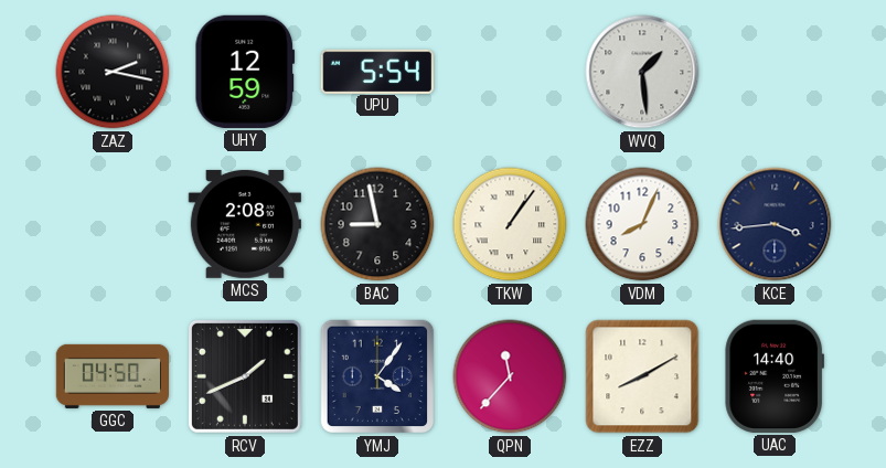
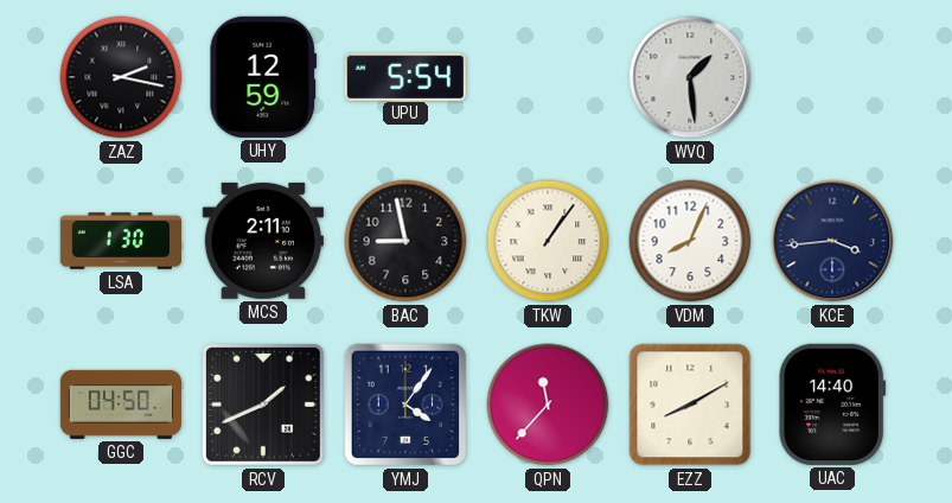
LSA: none -> 1:30
MCS: 2:08 -> 2:11
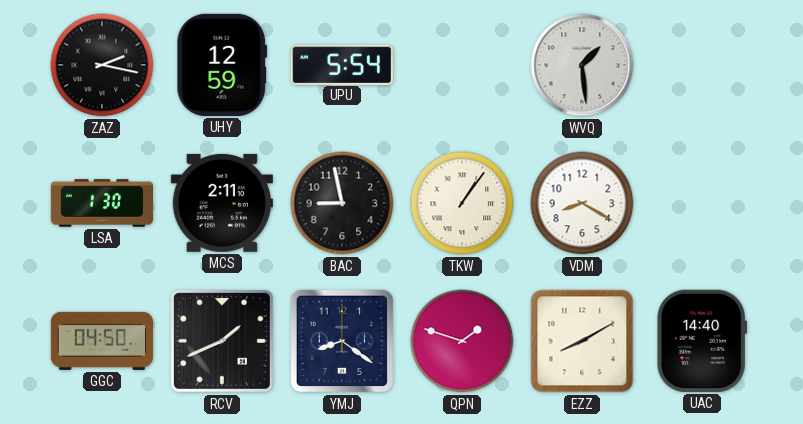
VDM: 8:04 -> 8:20
KCE: 3:44 -> none
YMJ: 4:06 -> 8:21
QPN: 11:37 -> 1:48
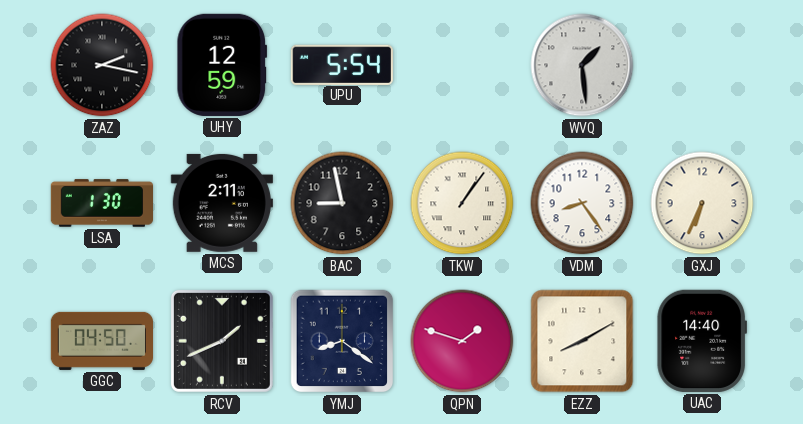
VDM: 8:20 -> 8:24
GXJ: none -> 6:34
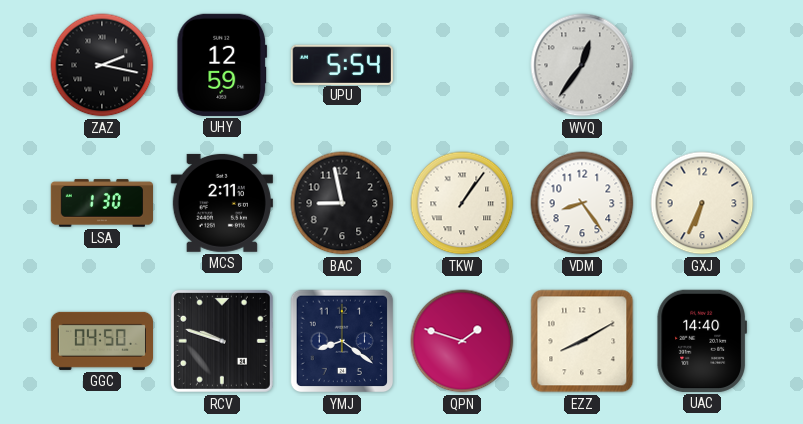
WVQ: 1:29 -> 12:36
RCV: 1:41 -> 9:48
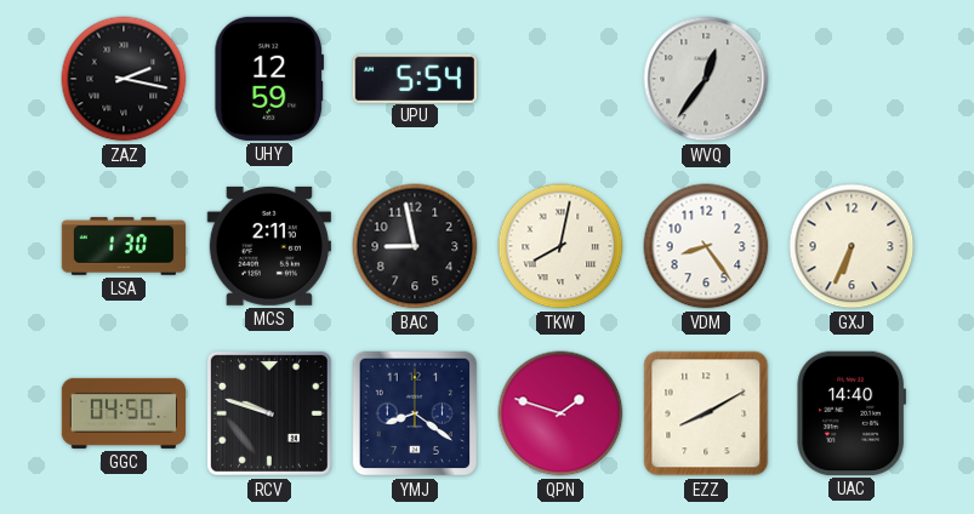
TKW: 1:06 -> 8:02
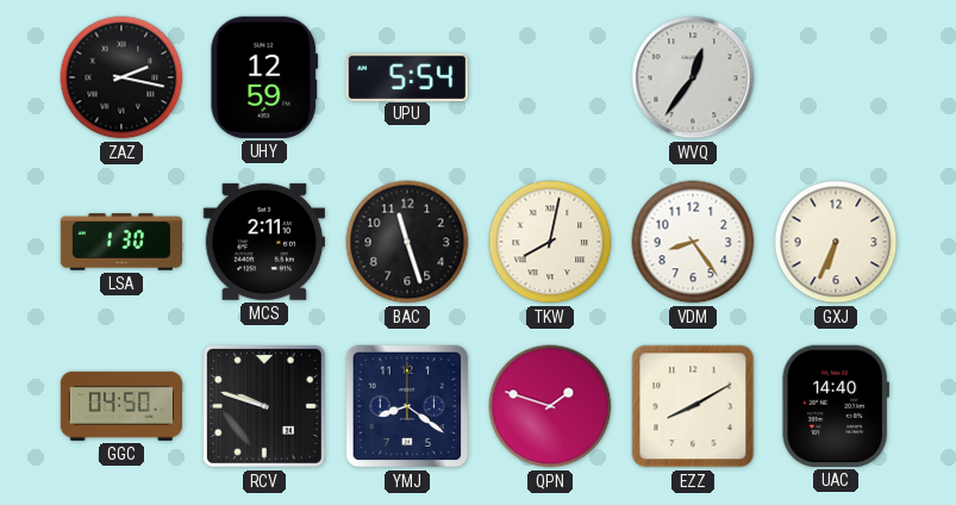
BAC: 8:58 -> 11:27
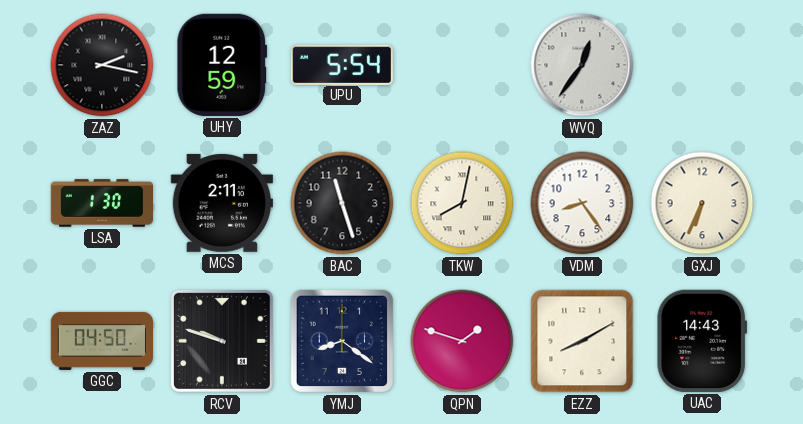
UAC: 14:40 -> 14:43
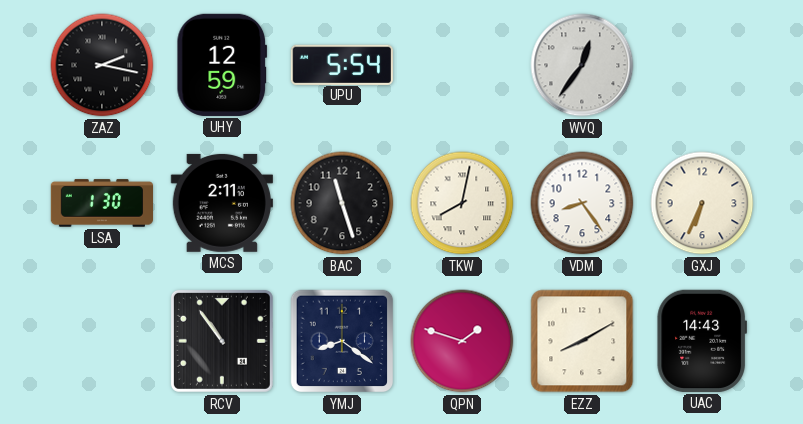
GGC: 04:50 -> none
RCV: 9:48 -> 10:54
